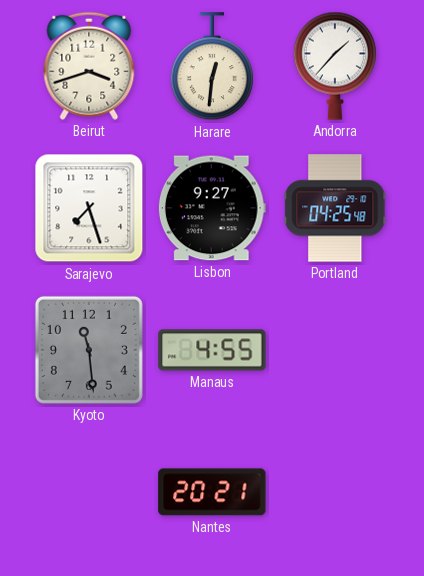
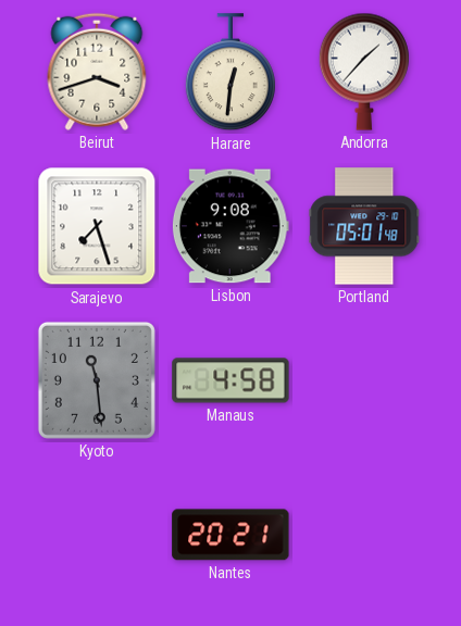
Lisbon: 9:27 -> 9:08
Portland: 04:25 -> 05:01
Manaus: 4:55 -> 4:58
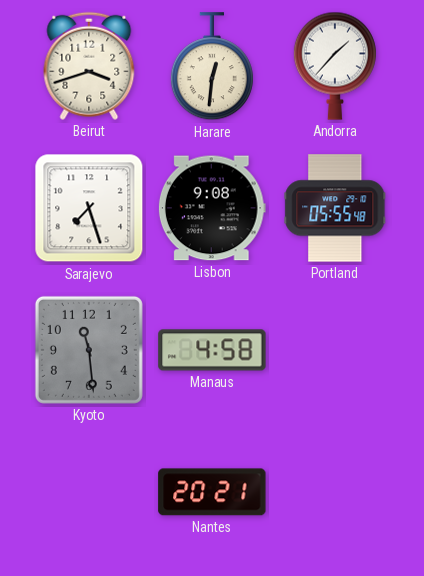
Portland: 05:01 -> 05:55
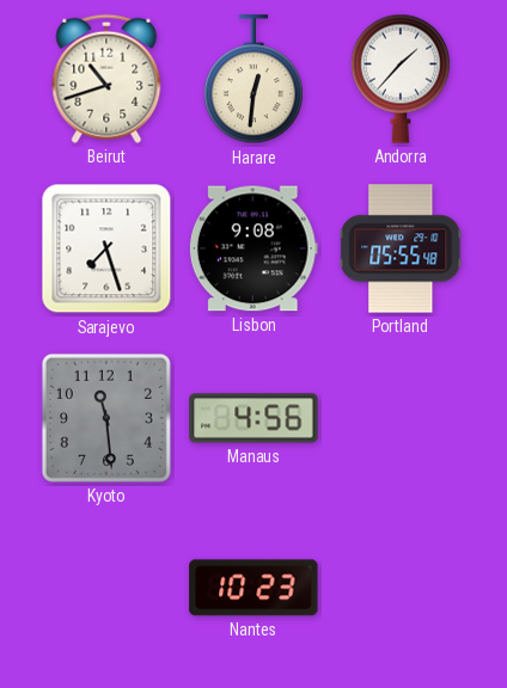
Beirut: 3:42 -> 10:42
Manaus: 4:58 -> 4:56
Nantes: 20:21 -> 10:23
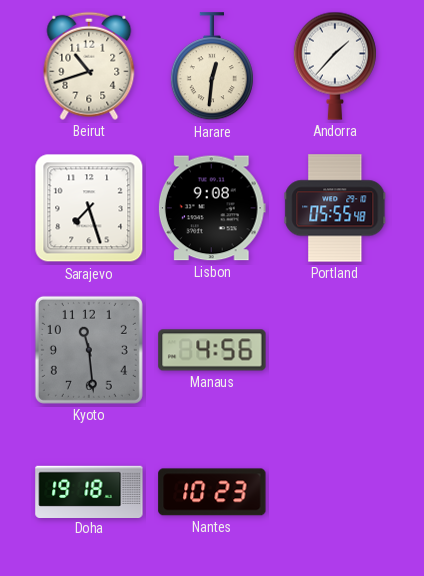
Doha: none -> 19:18
